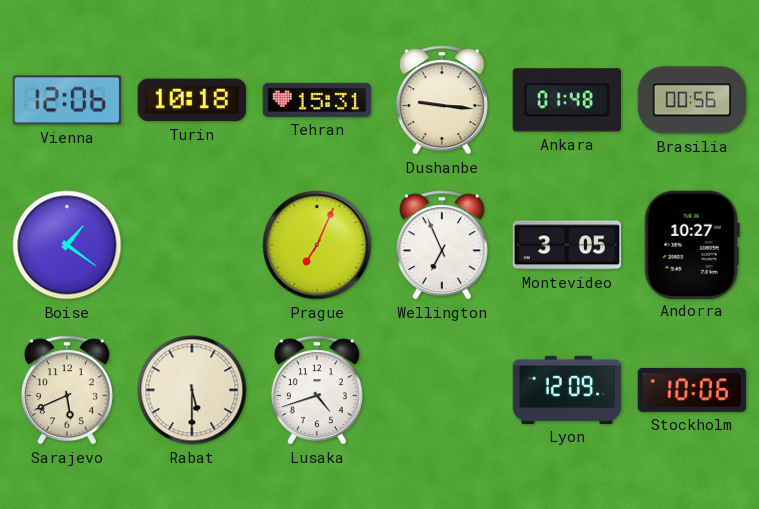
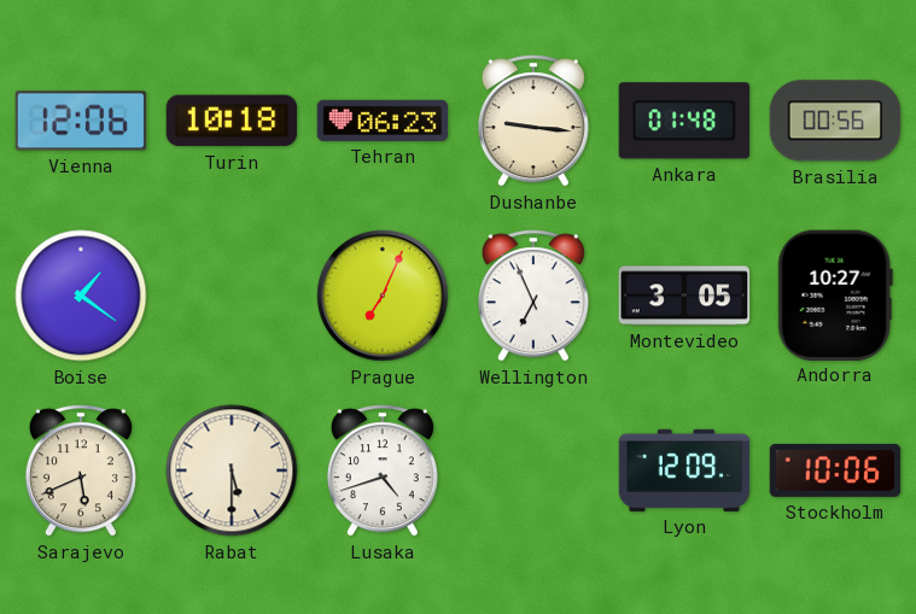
Tehran: 15:31 -> 06:23
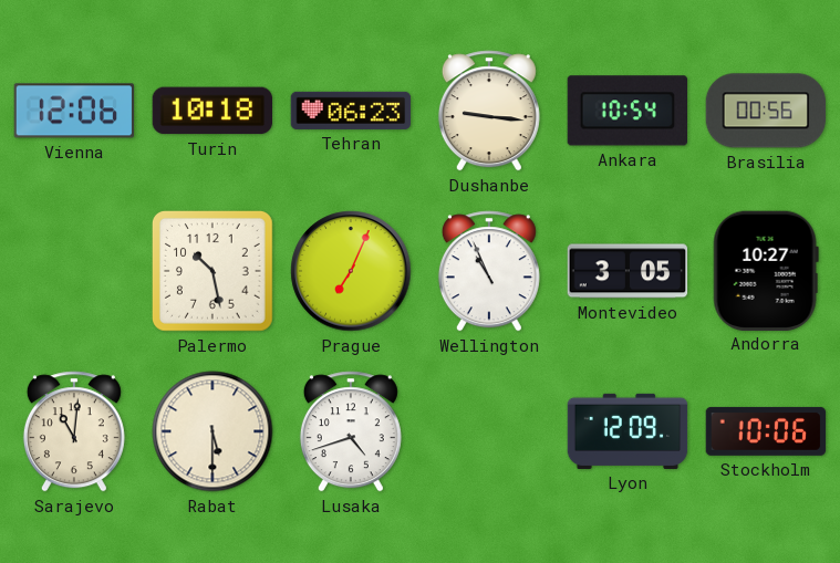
Ankara: 01:48 -> 10:54
Boise: 1:21 -> none
Palermo: none -> 10:28
Wellington: 6:56 -> 10:56
Sarajevo: 5:41 -> 11:01
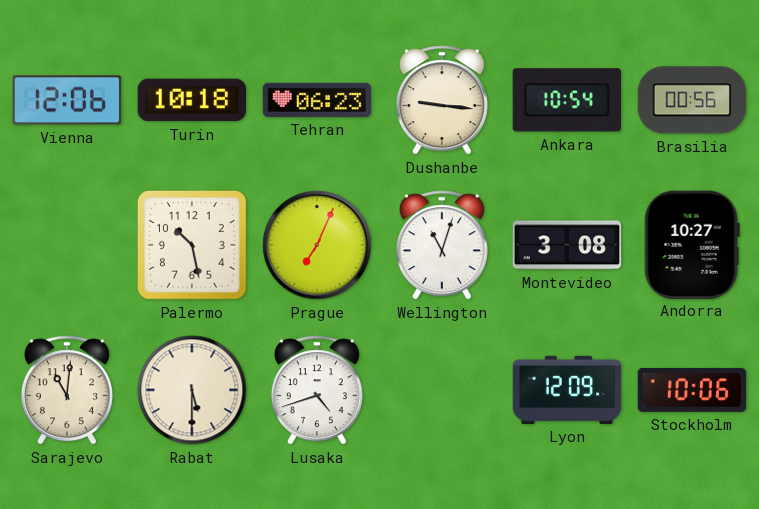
Wellington: 10:56 -> 11:03
Montevideo: 3:05 -> 3:08
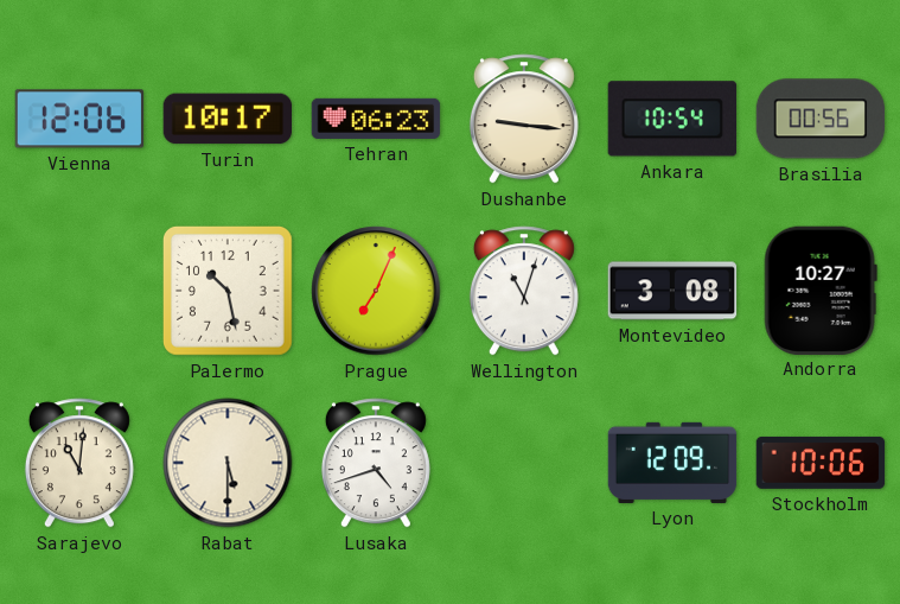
Turin: 10:18 -> 10:17
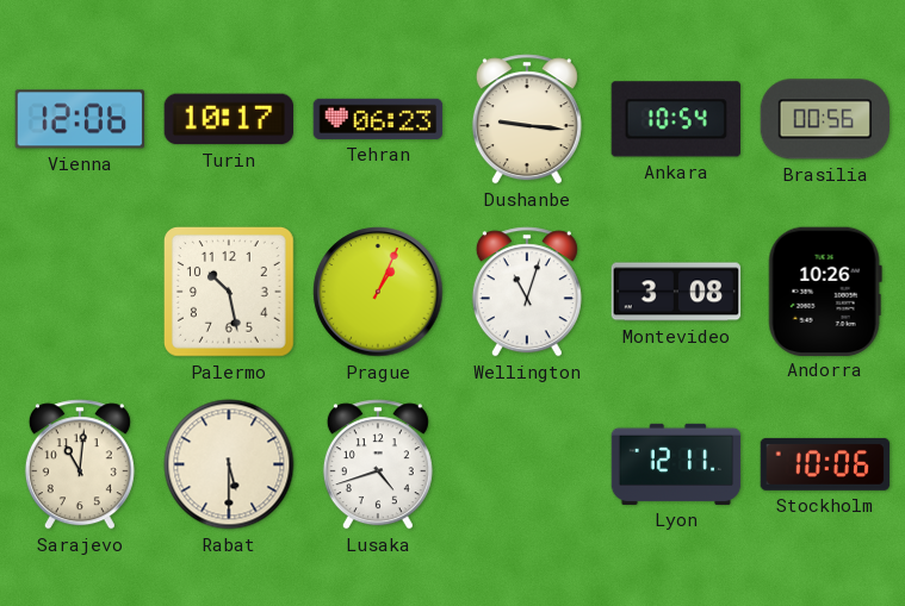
Prague: 7:04 -> 1:04
Andorra: 10:27 -> 10:26
Lyon: 12:09 -> 12:11
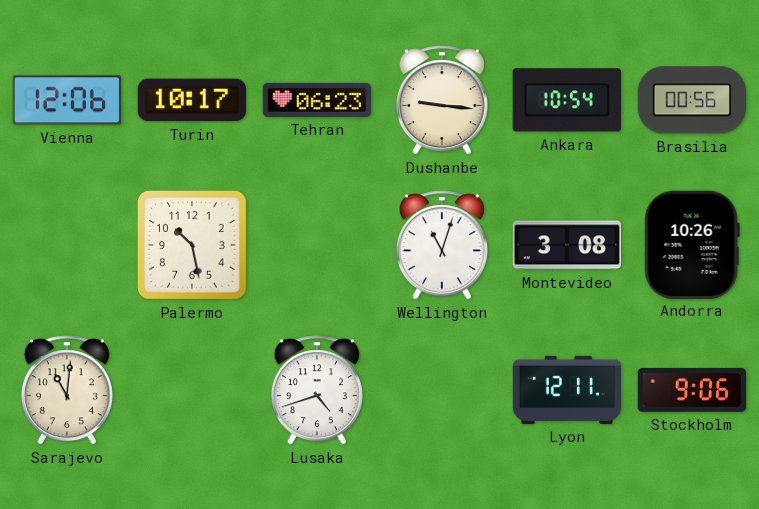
Prague: 1:04 -> none
Rabat: 5:30 -> none
Stockholm: 10:06 -> 9:06
